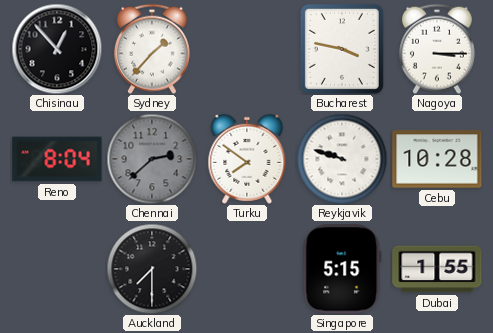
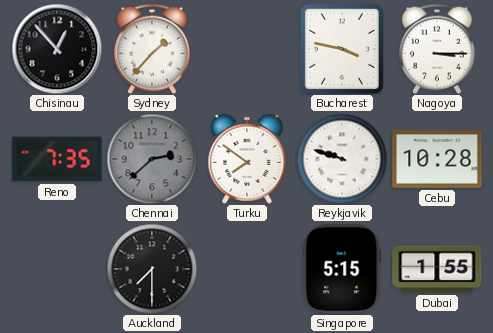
Reno: 8:04 -> 7:35
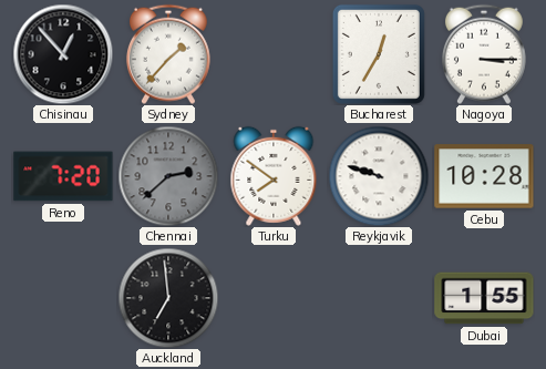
Bucharest: 3:47 -> 12:35
Reno: 7:35 -> 7:20
Auckland: 7:30 -> 6:59
Singapore: 5:15 -> none
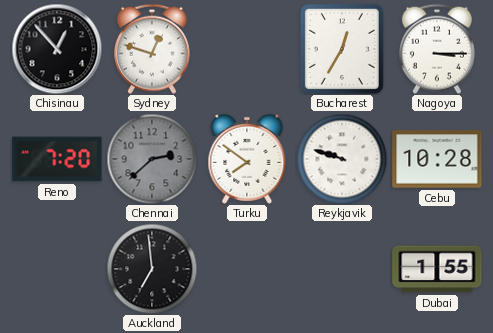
Sydney: 1:37 -> 12:48
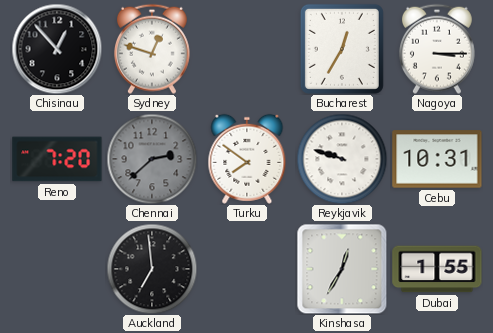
Cebu: 10:28 -> 10:31
Kinshasa: none -> 12:35
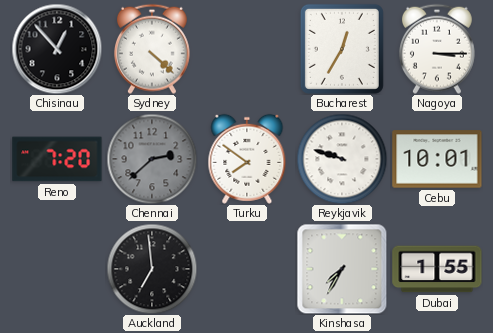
Sydney: 12:48 -> 4:22
Cebu: 10:31 -> 10:01
Kinshasa: 12:35 -> 7:35
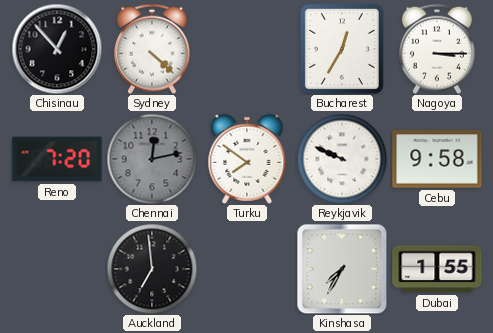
Chennai: 2:38 -> 12:13
Reykjavik: 9:48 -> 9:49
Cebu: 10:01 -> 9:58
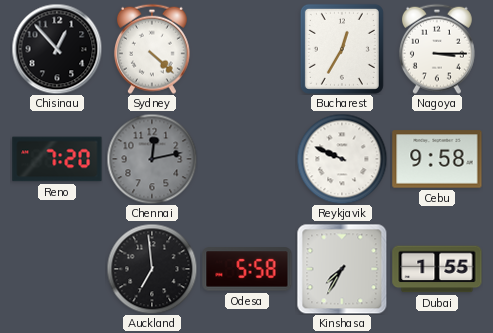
Turku: 7:51 -> none
Odesa: none -> 5:58
